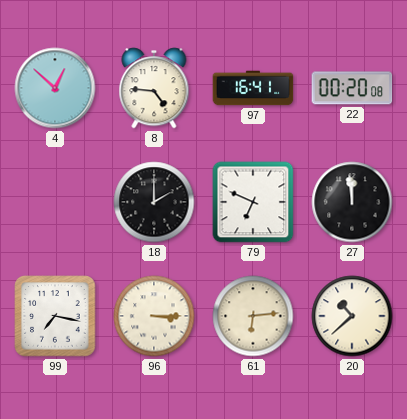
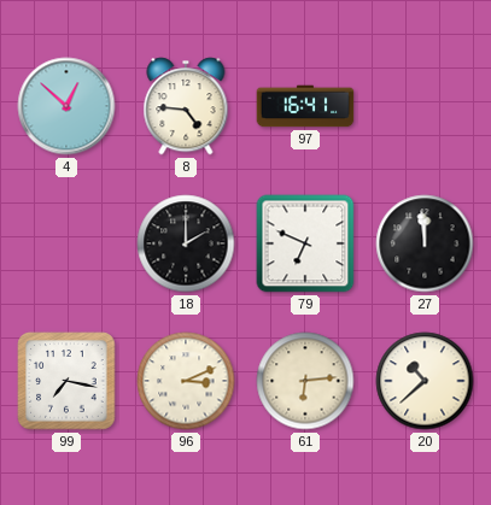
22: 00:20 -> none
96: 3:15 -> 3:11
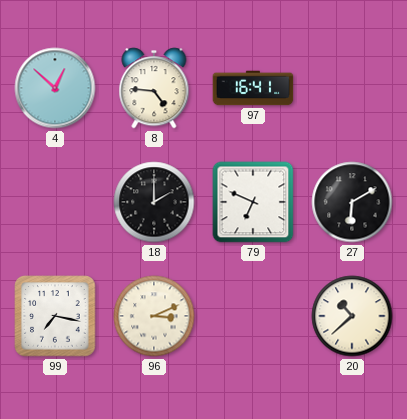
27: 11:59 -> 6:10
61: 6:14 -> none
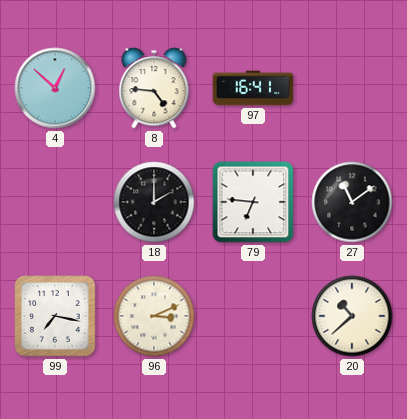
79: 6:49 -> 6:46
27: 6:10 -> 11:09
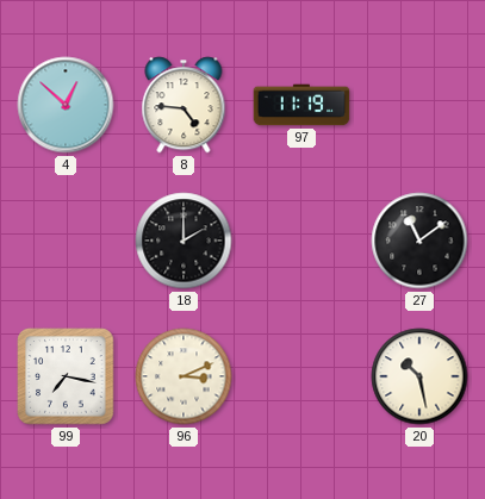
97: 16:41 -> 11:19
79: 6:46 -> none
20: 10:38 -> 10:28
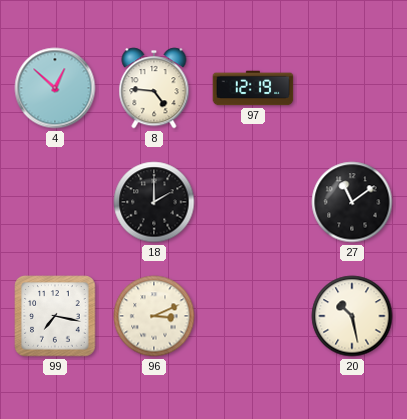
97: 11:19 -> 12:19
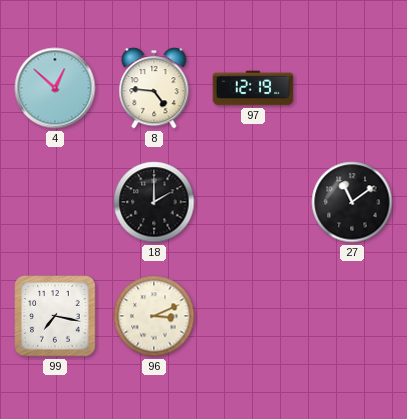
20: 10:28 -> none
